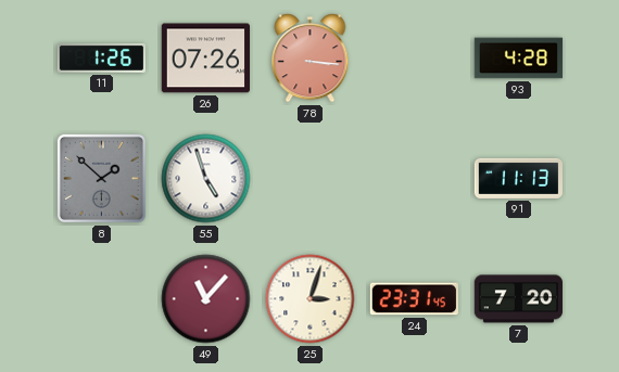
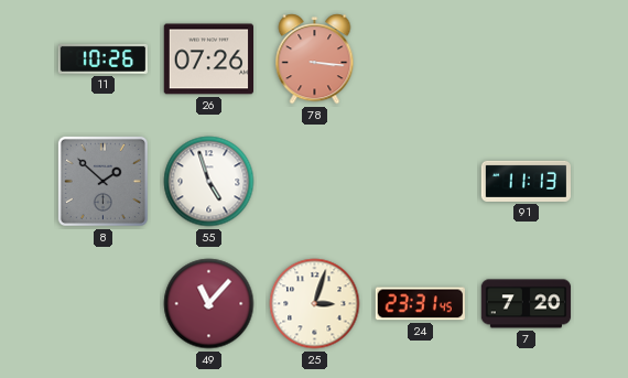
11: 1:26 -> 10:26
93: 4:28 -> none
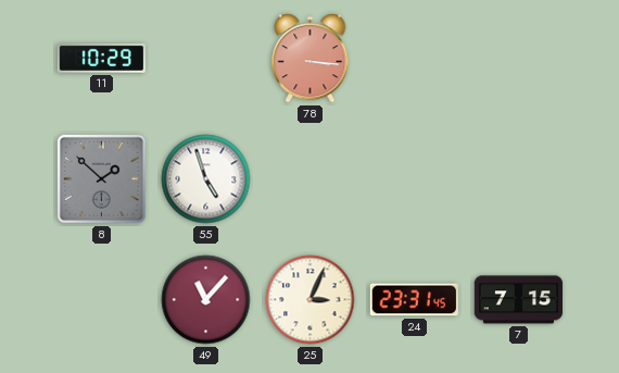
11: 10:26 -> 10:29
26: 07:26 -> none
91: 11:13 -> none
25: 3:03 -> 3:04
7: 7:20 -> 7:15
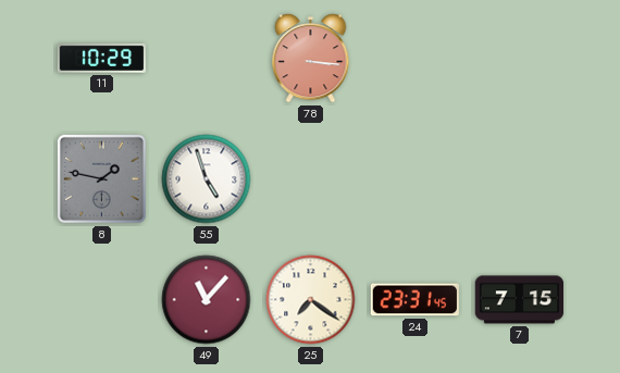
8: 1:52 -> 1:47
25: 3:04 -> 7:21
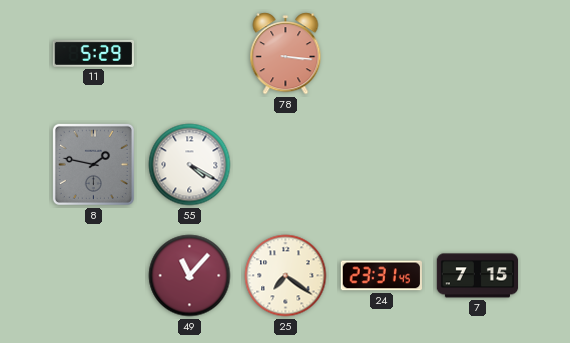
11: 10:29 -> 5:29
55: 4:57 -> 4:20
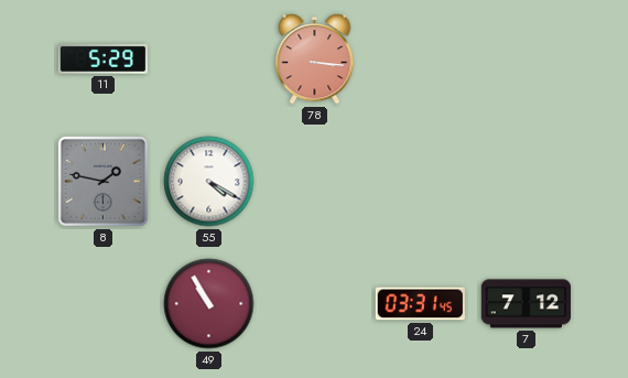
49: 11:07 -> 10:55
25: 7:21 -> none
24: 23:31 -> 03:31
7: 7:15 -> 7:12
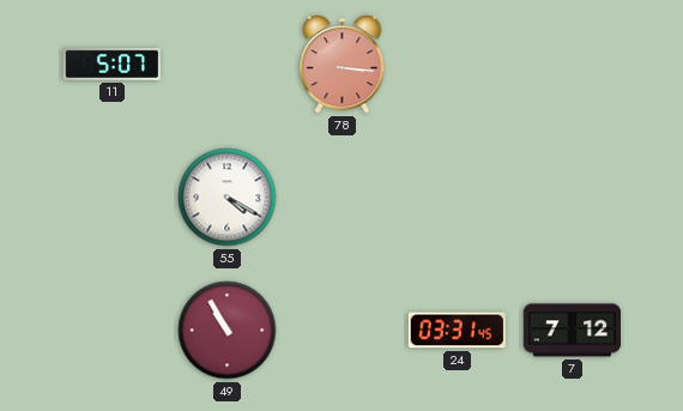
11: 5:29 -> 5:07
8: 1:47 -> none
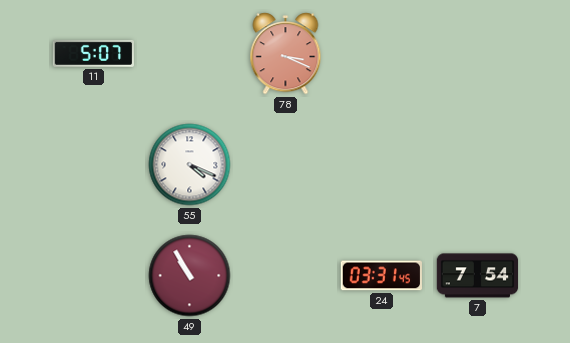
78: 3:16 -> 3:19
55: 4:20 -> 4:19
7: 7:12 -> 7:54
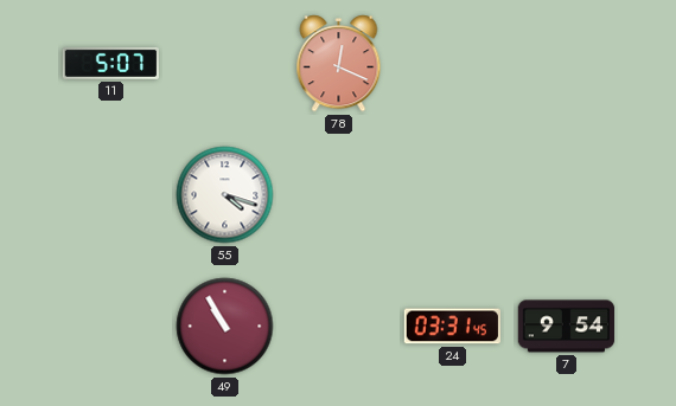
78: 3:19 -> 12:19
55: 4:19 -> 4:18
7: 7:54 -> 9:54
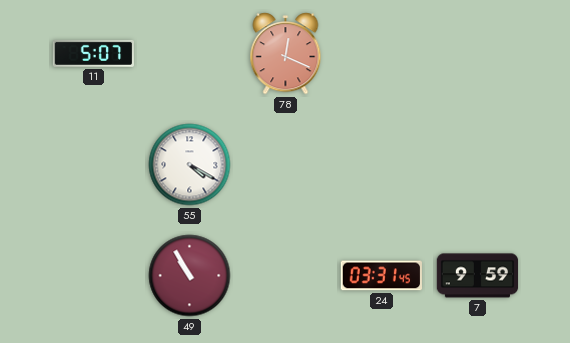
55: 4:18 -> 4:20
7: 9:54 -> 9:59
